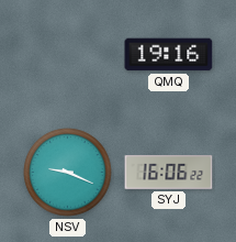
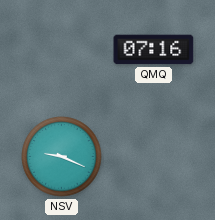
QMQ: 19:16 -> 07:16
SYJ: 16:06 -> none
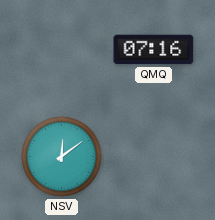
NSV: 9:19 -> 12:09
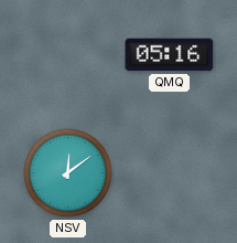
QMQ: 07:16 -> 05:16
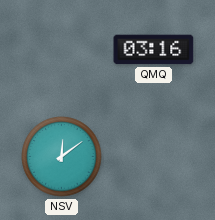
QMQ: 05:16 -> 03:16
